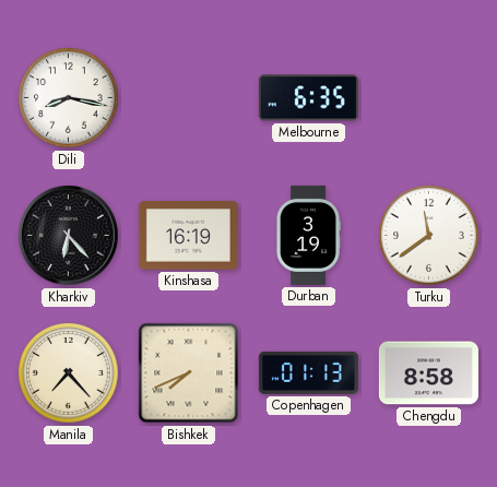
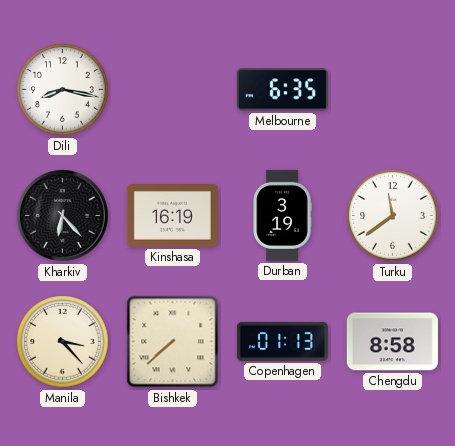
Manila: 7:23 -> 3:23
Bishkek: 7:41 -> 7:38
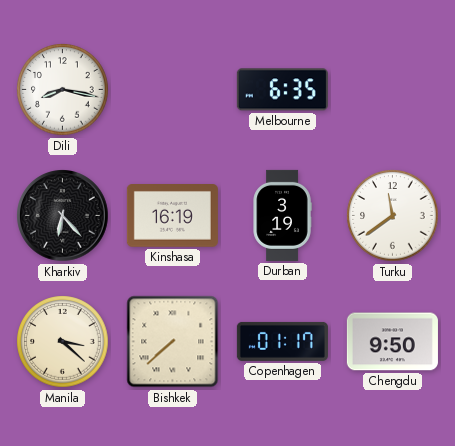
Manila: 3:23 -> 3:22
Copenhagen: 01:13 -> 01:17
Chengdu: 8:58 -> 9:50
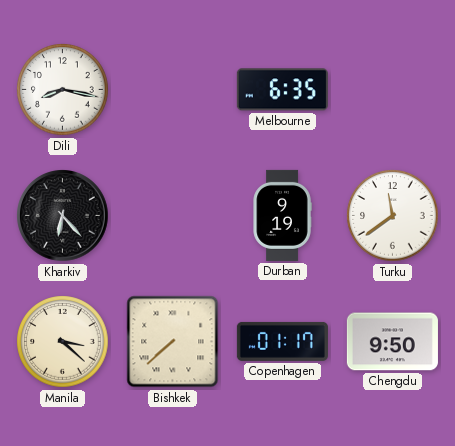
Kinshasa: 16:19 -> none
Durban: 3:19 -> 9:19
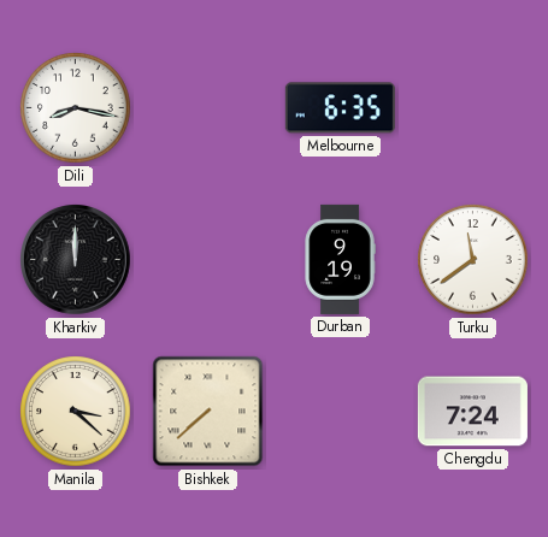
Kharkiv: 6:23 -> 12:00
Copenhagen: 01:17 -> none
Chengdu: 9:50 -> 7:24
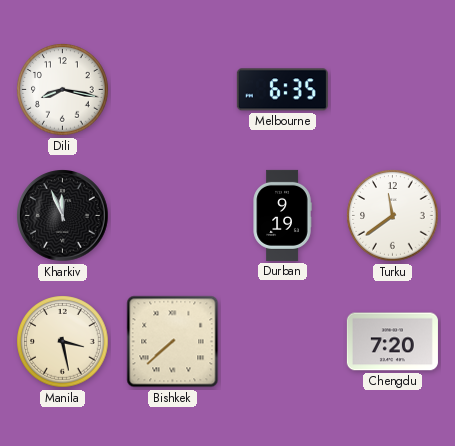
Kharkiv: 12:00 -> 11:56
Manila: 3:22 -> 3:28
Chengdu: 7:24 -> 7:20
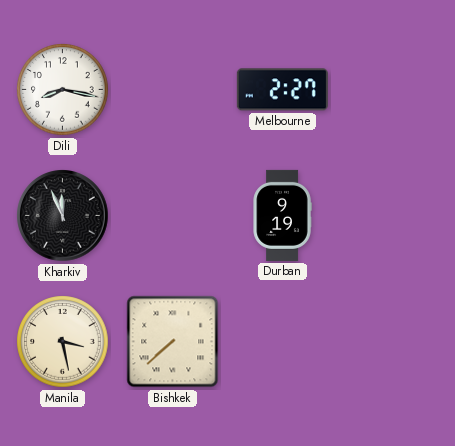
Melbourne: 6:35 -> 2:27
Turku: 11:39 -> none
Chengdu: 7:20 -> none
